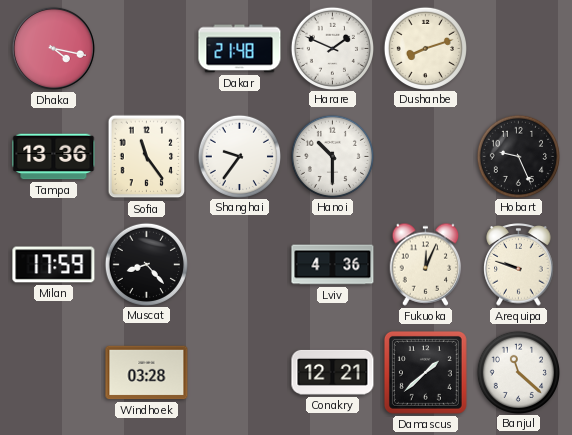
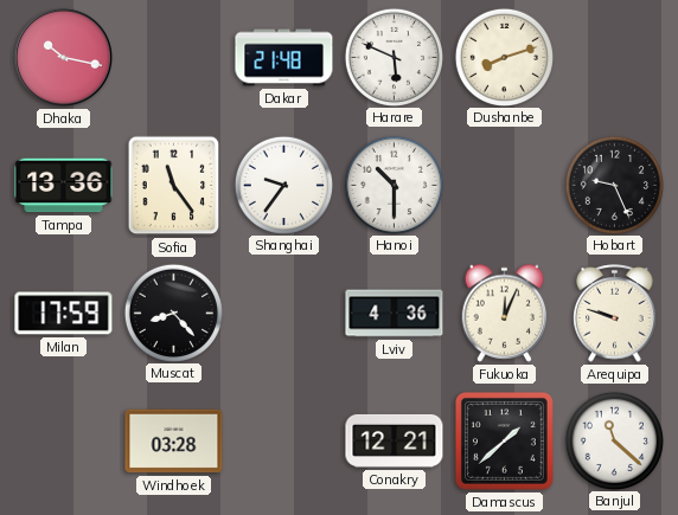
Dhaka: 4:17 -> 10:17
Harare: 1:49 -> 5:49
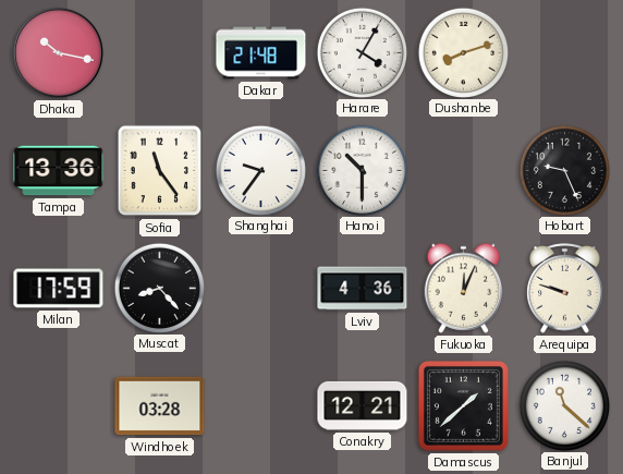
Harare: 5:49 -> 4:05
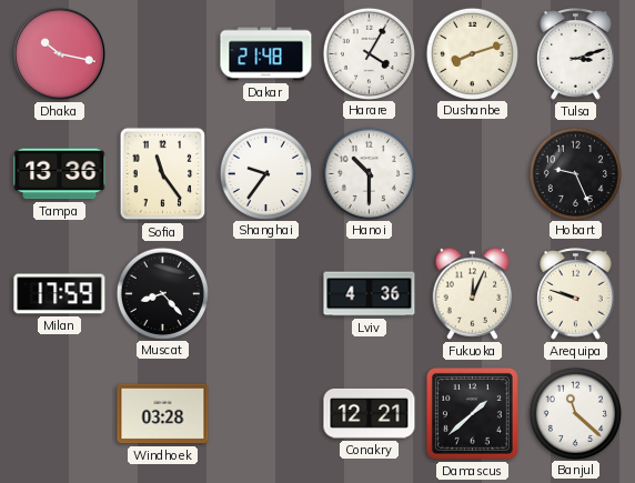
Tulsa: none -> 3:12
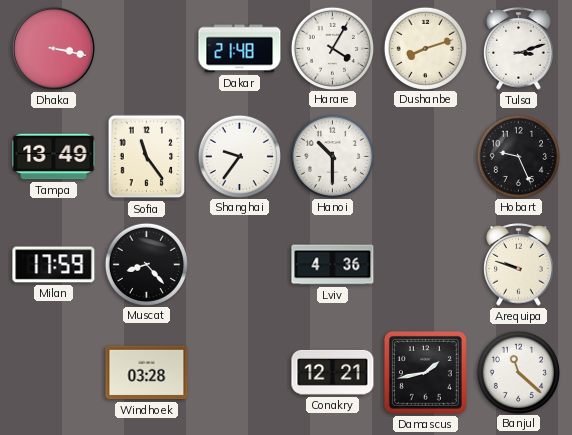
Dhaka: 10:17 -> 3:17
Tampa: 13:36 -> 13:49
Fukuoka: 12:04 -> none
Damascus: 1:38 -> 1:43
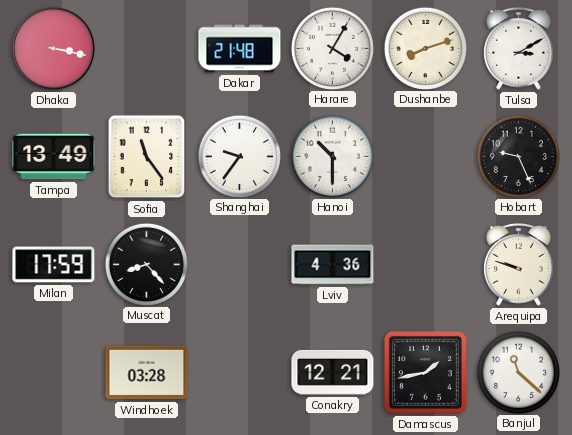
Tulsa: 3:12 -> 3:10
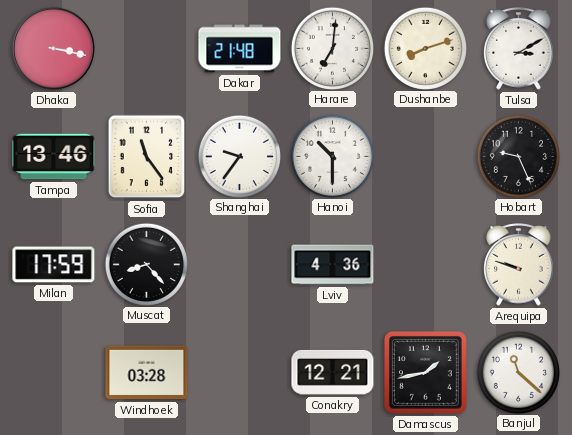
Harare: 4:05 -> 7:01
Tampa: 13:49 -> 13:46
